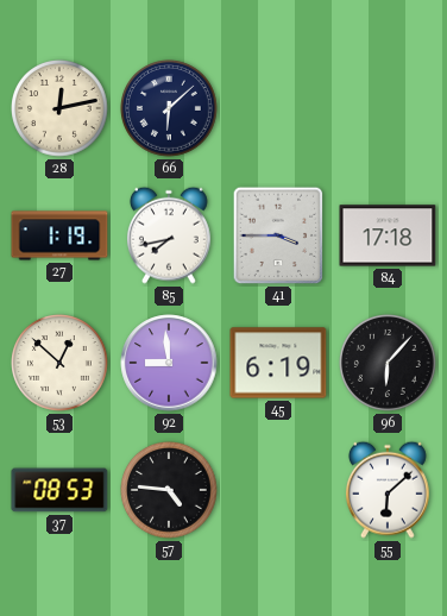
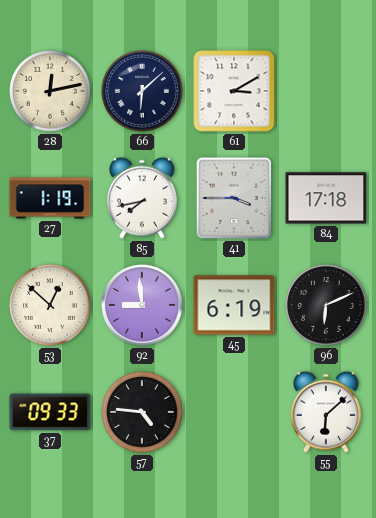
61: none -> 3:10
96: 6:07 -> 6:11
37: 08:53 -> 09:33
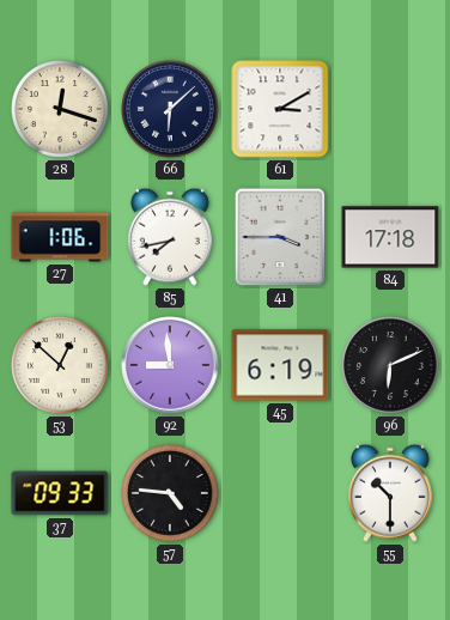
28: 12:13 -> 12:18
27: 1:19 -> 1:06
55: 6:08 -> 10:30
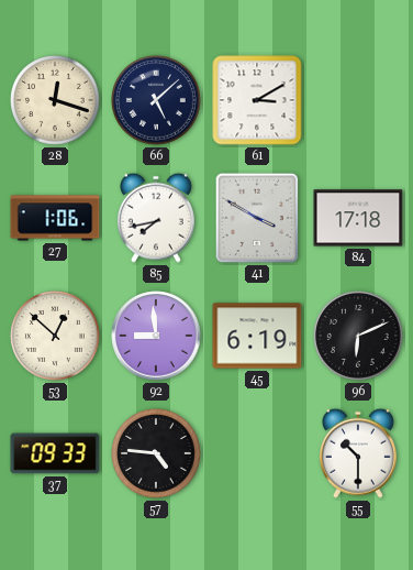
66: 6:08 -> 5:08
41: 3:45 -> 3:50
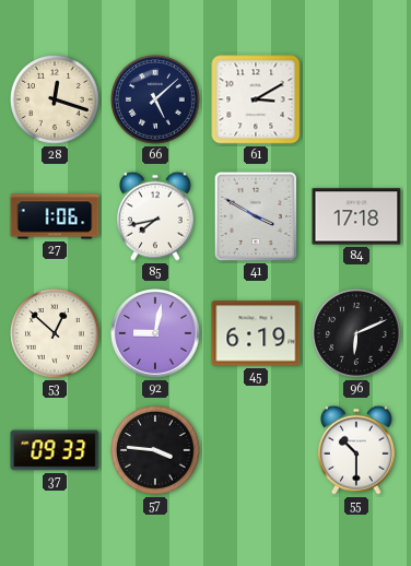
92: 8:59 -> 9:02
57: 4:46 -> 3:46
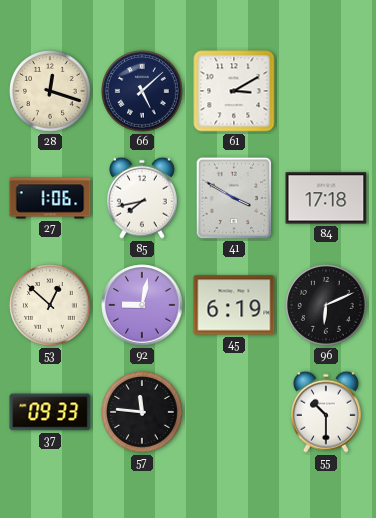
57: 3:46 -> 11:46
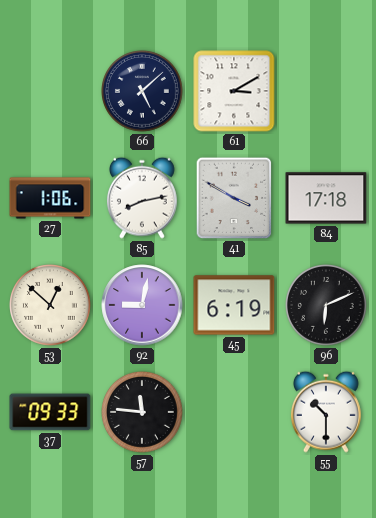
28: 12:18 -> none
85: 7:43 -> 8:13
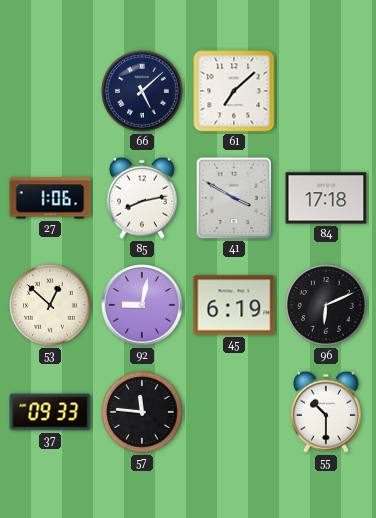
61: 3:10 -> 7:08
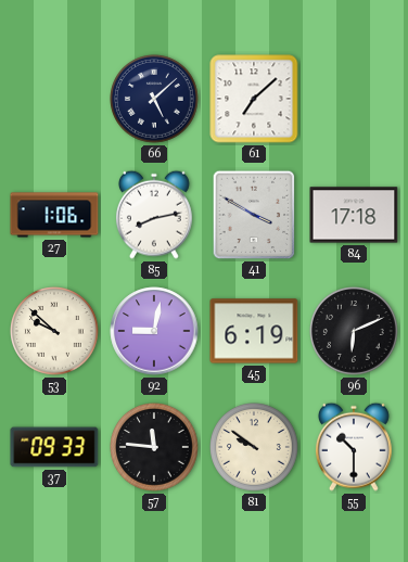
53: 12:52 -> 9:52
81: none -> 9:51
